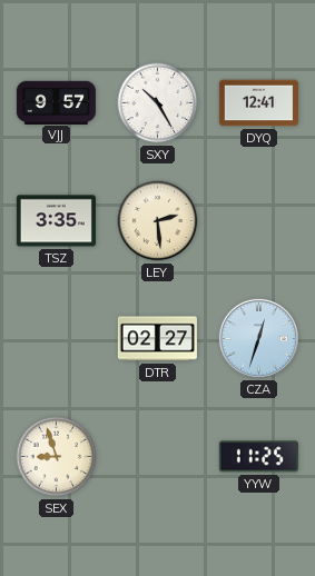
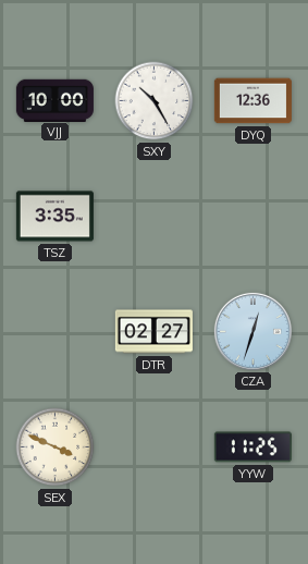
VJJ: 9:57 -> 10:00
DYQ: 12:41 -> 12:36
LEY: 2:29 -> none
SEX: 8:57 -> 3:49
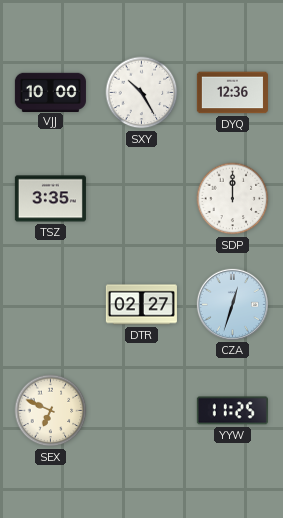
SDP: none -> 12:00
SEX: 3:49 -> 6:49
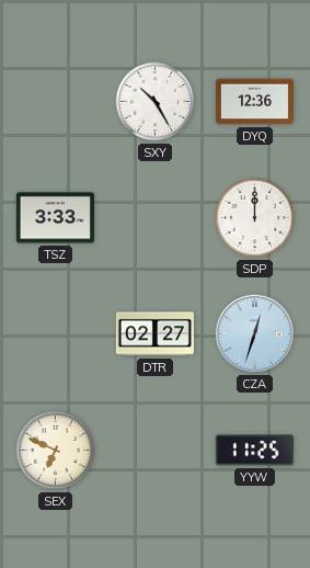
VJJ: 10:00 -> none
TSZ: 3:35 -> 3:33
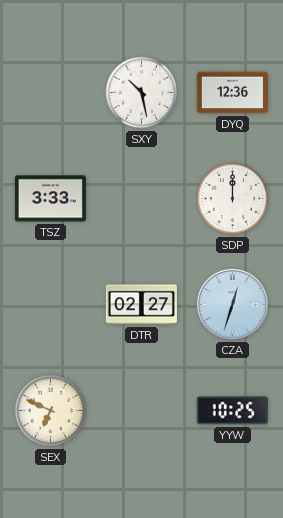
SXY: 10:25 -> 10:28
YYW: 11:25 -> 10:25
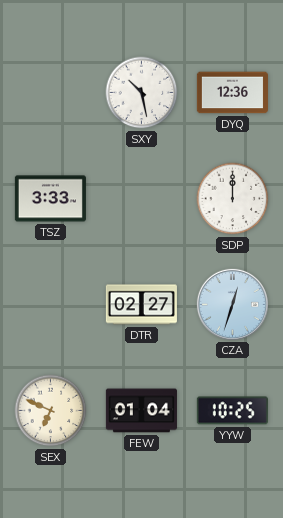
FEW: none -> 01:04
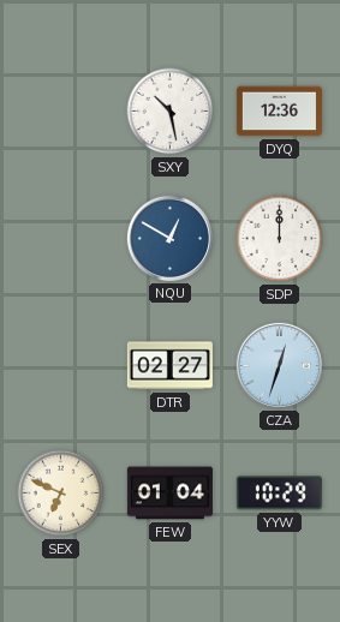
TSZ: 3:33 -> none
NQU: none -> 12:50
YYW: 10:25 -> 10:29
